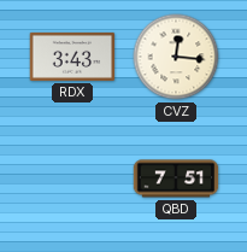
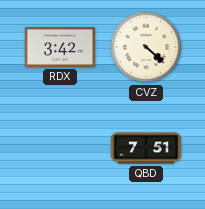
RDX: 3:43 -> 3:42
CVZ: 12:16 -> 4:22
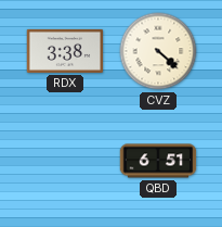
RDX: 3:42 -> 3:38
QBD: 7:51 -> 6:51
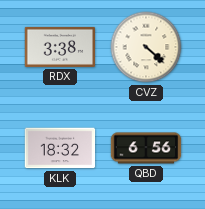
KLK: none -> 18:32
QBD: 6:51 -> 6:56
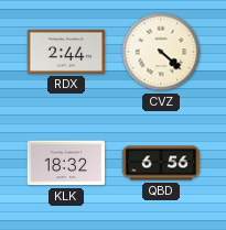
RDX: 3:38 -> 2:44
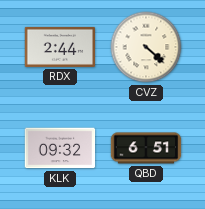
KLK: 18:32 -> 09:32
QBD: 6:56 -> 6:51
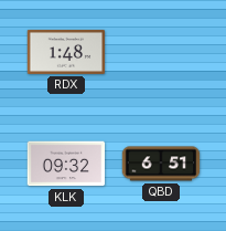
RDX: 2:44 -> 1:48
CVZ: 4:22 -> none
